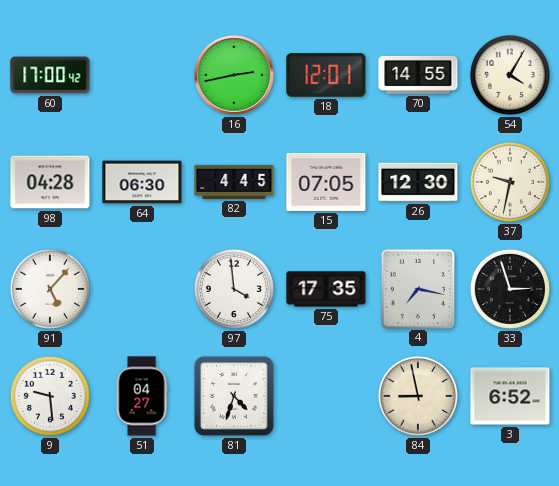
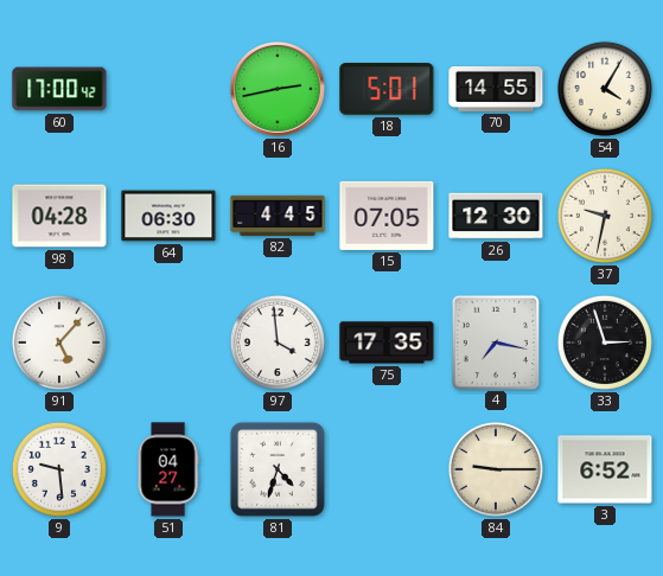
18: 12:01 -> 5:01
84: 8:58 -> 9:15
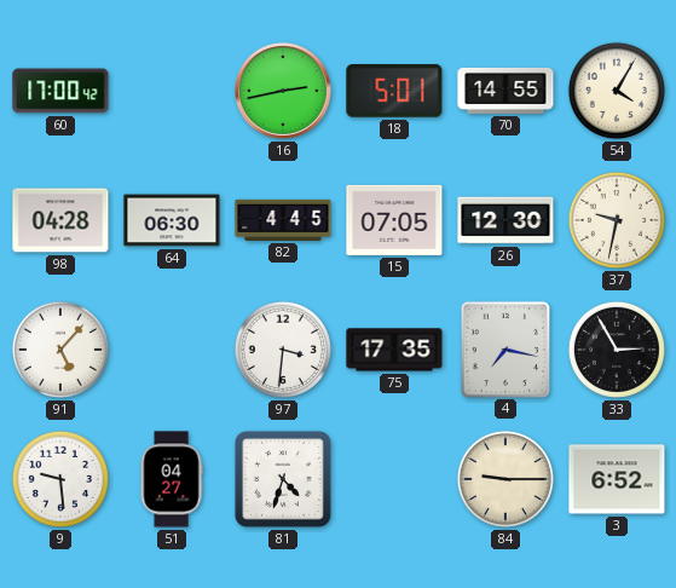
97: 3:59 -> 3:31
33: 2:57 -> 2:55
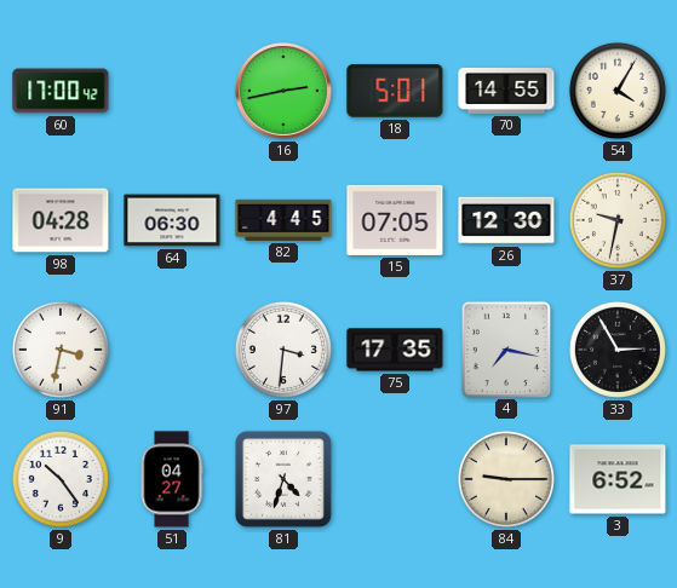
91: 5:07 -> 3:32
9: 9:29 -> 10:24
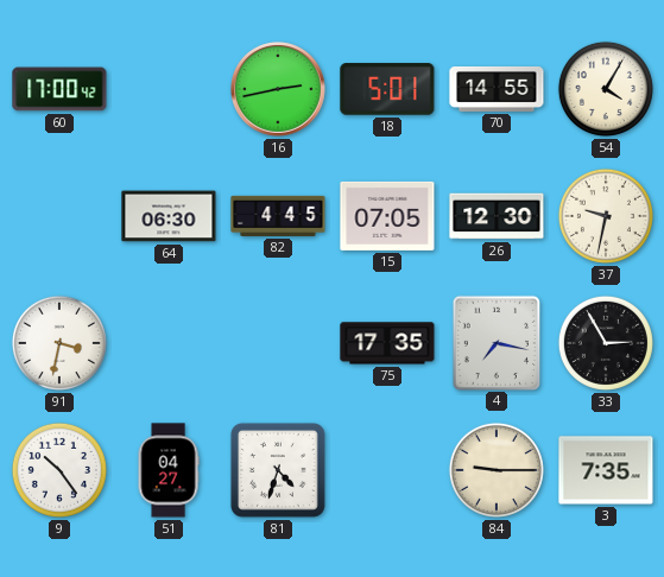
98: 04:28 -> none
97: 3:31 -> none
3: 6:52 -> 7:35
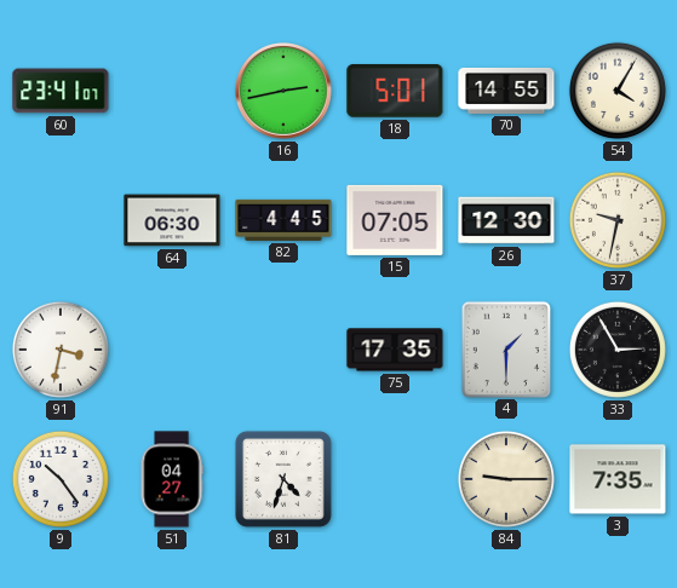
60: 17:00 -> 23:41
4: 7:17 -> 1:30
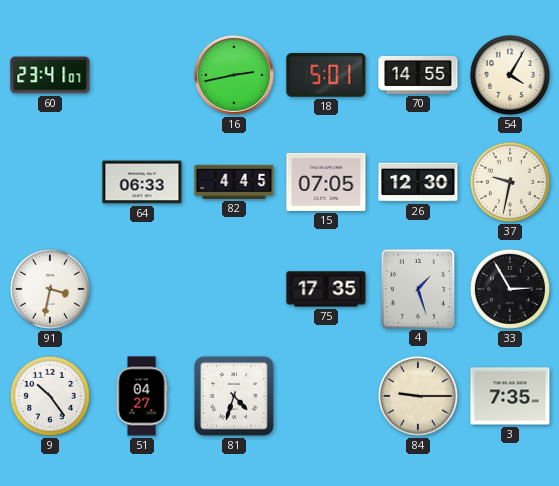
64: 06:30 -> 06:33
4: 1:30 -> 1:27
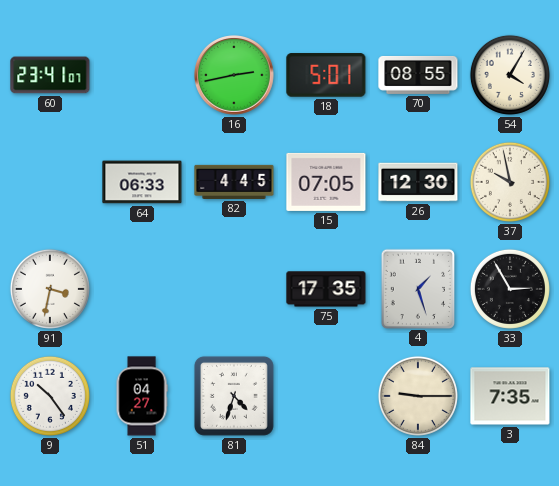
70: 14:55 -> 08:55
37: 9:32 -> 9:58
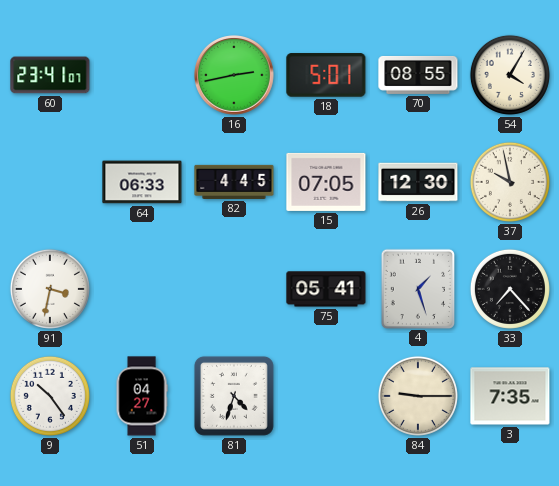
75: 17:35 -> 05:41
33: 2:55 -> 7:23
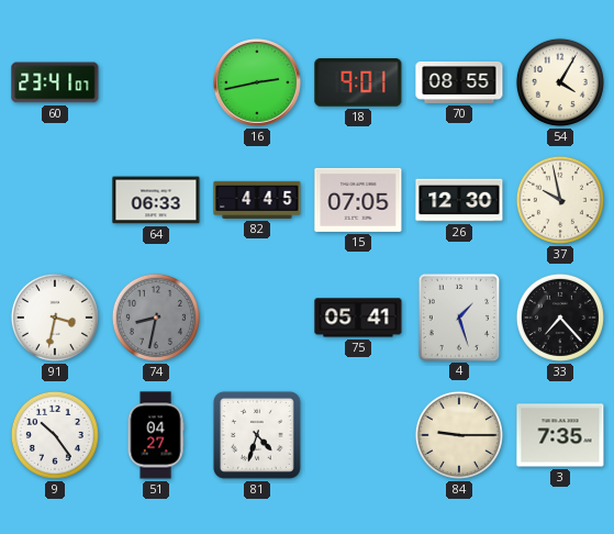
18: 5:01 -> 9:01
74: none -> 8:32
